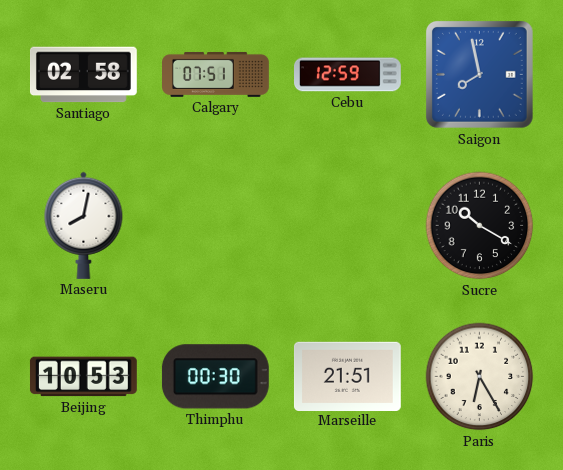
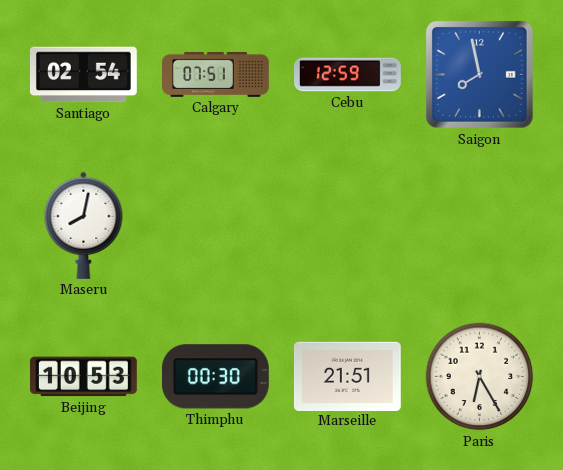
Santiago: 02:58 -> 02:54
Sucre: 10:20 -> none
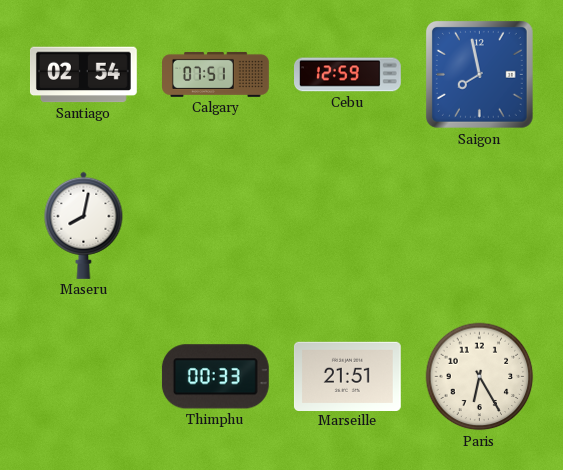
Beijing: 10:53 -> none
Thimphu: 00:30 -> 00:33
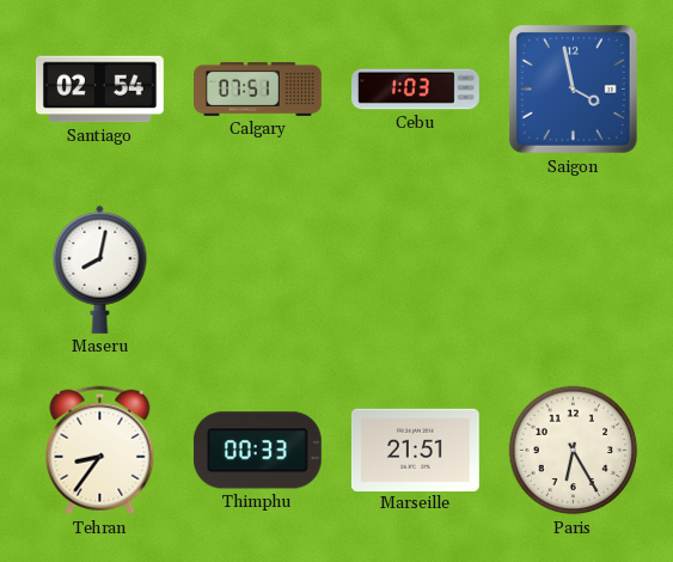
Cebu: 12:59 -> 1:03
Saigon: 7:58 -> 3:58
Tehran: none -> 8:36
